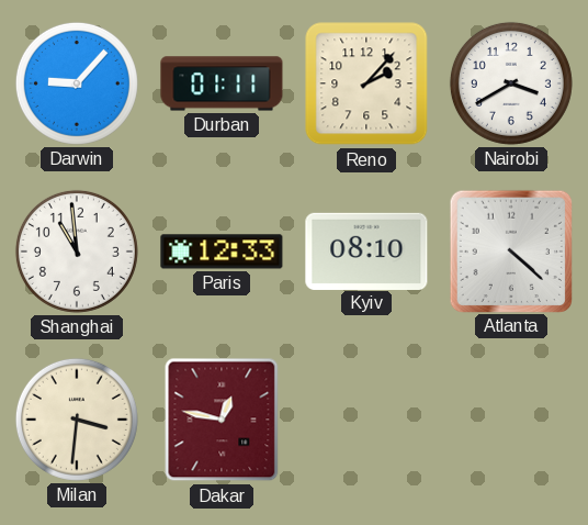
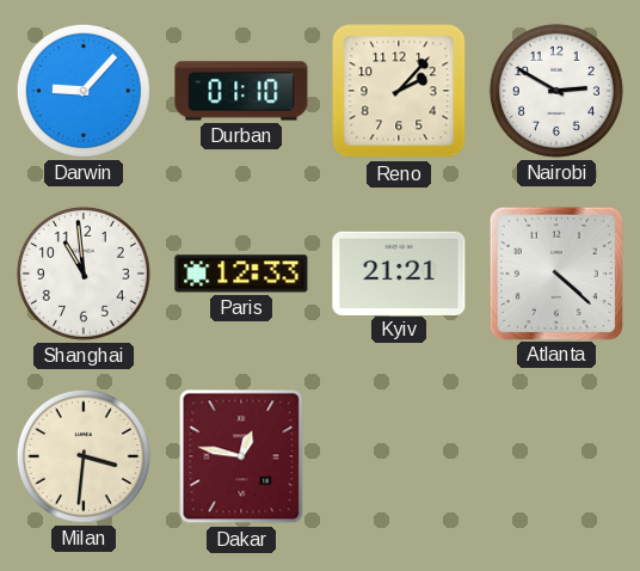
Durban: 01:11 -> 01:10
Nairobi: 3:40 -> 2:50
Kyiv: 08:10 -> 21:21
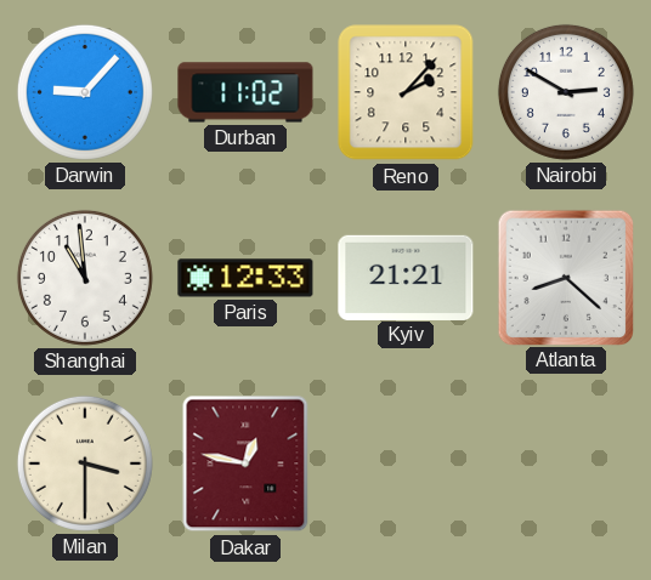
Durban: 01:10 -> 11:02
Atlanta: 4:22 -> 8:22
Milan: 3:31 -> 3:30
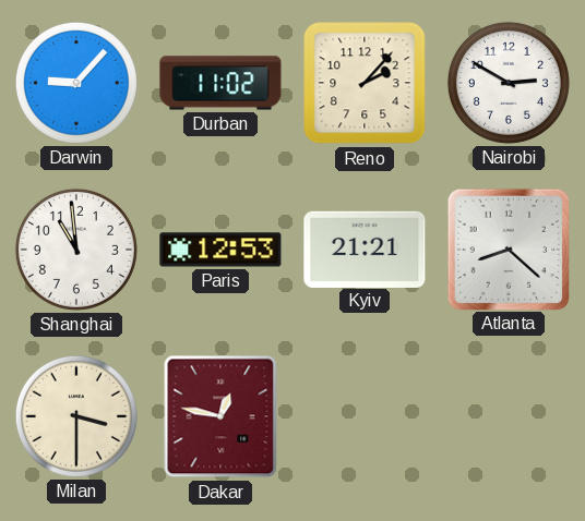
Paris: 12:33 -> 12:53
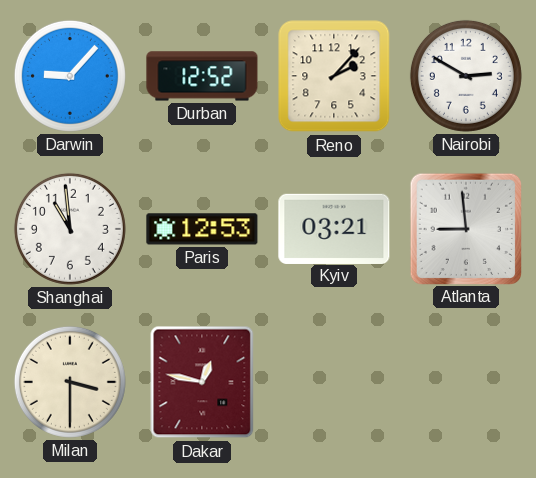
Durban: 11:02 -> 12:52
Kyiv: 21:21 -> 03:21
Atlanta: 8:22 -> 8:59
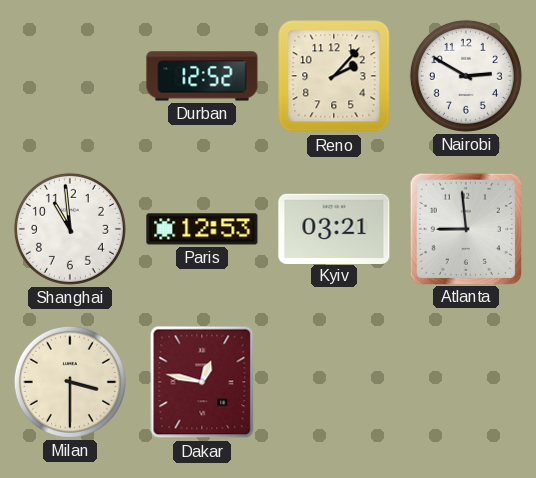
Darwin: 9:07 -> none
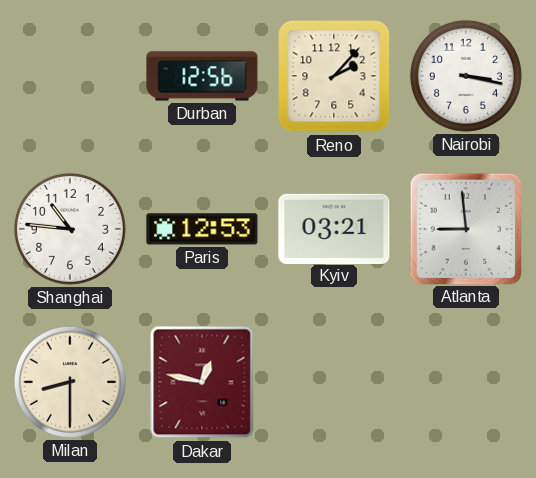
Durban: 12:52 -> 12:56
Nairobi: 2:50 -> 3:17
Shanghai: 10:59 -> 10:46
Milan: 3:30 -> 8:30
